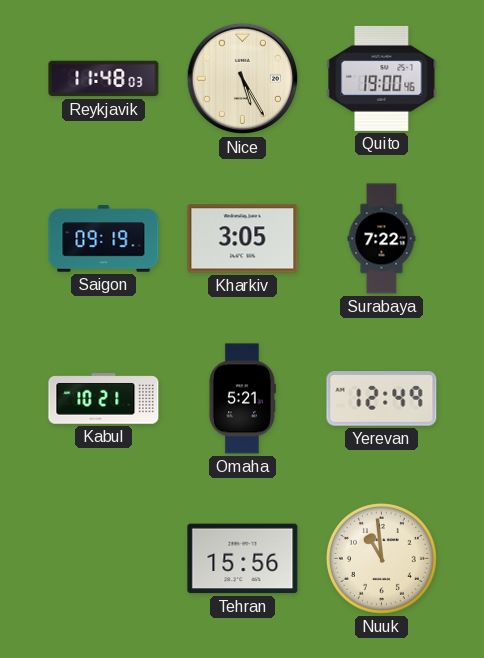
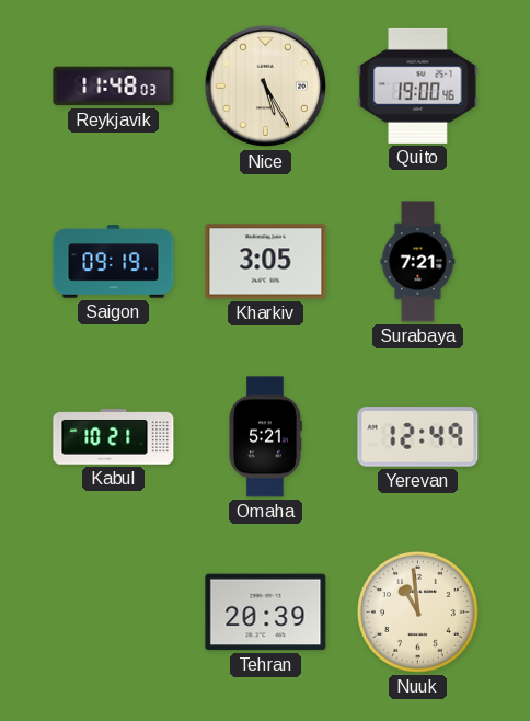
Surabaya: 7:22 -> 7:21
Tehran: 15:56 -> 20:39
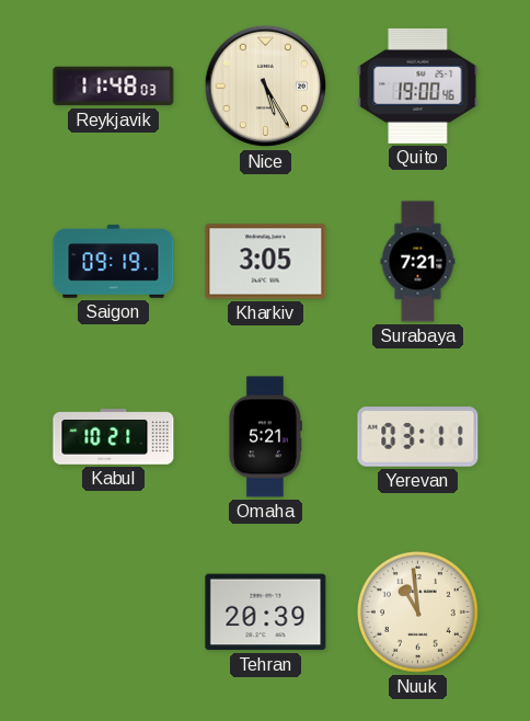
Yerevan: 12:49 -> 03:11
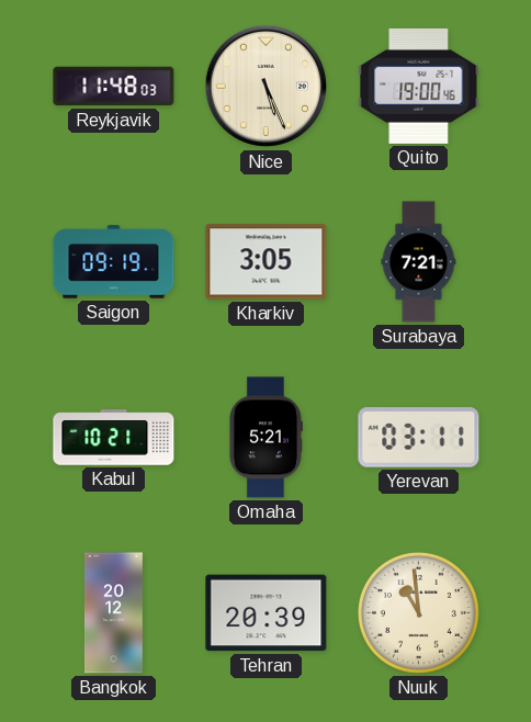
Nice: 5:25 -> 5:26
Bangkok: none -> 20:12
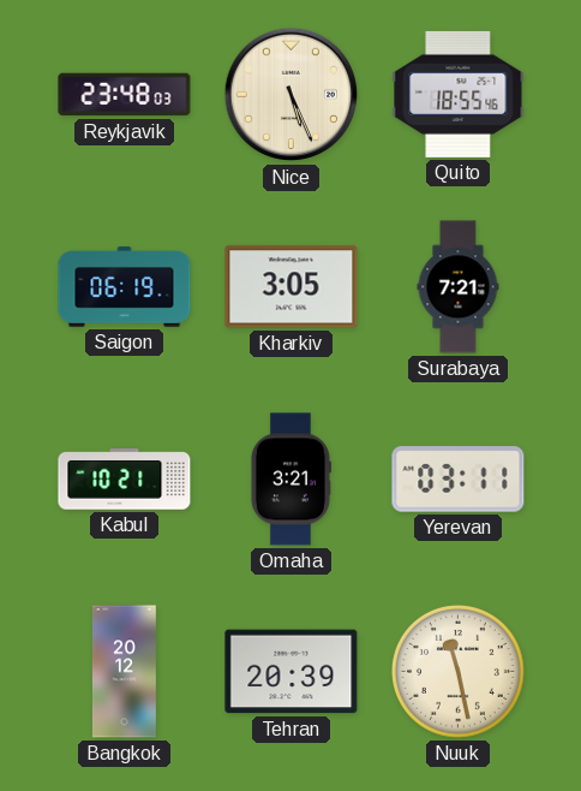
Reykjavik: 11:48 -> 23:48
Quito: 19:00 -> 18:55
Saigon: 09:19 -> 06:19
Omaha: 5:21 -> 3:21
Nuuk: 10:59 -> 11:28
